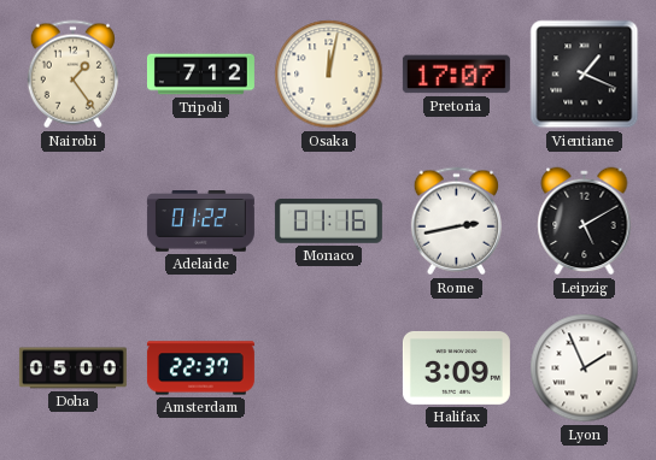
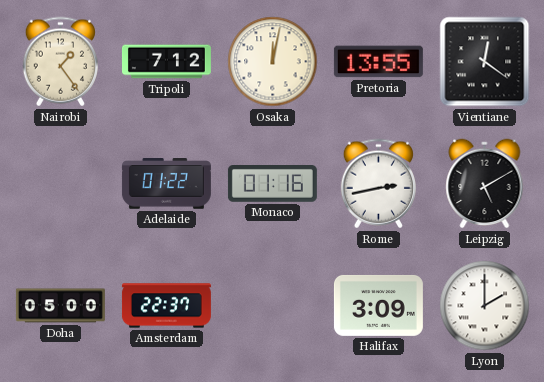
Pretoria: 17:07 -> 13:55
Vientiane: 1:19 -> 12:21
Lyon: 1:56 -> 2:00
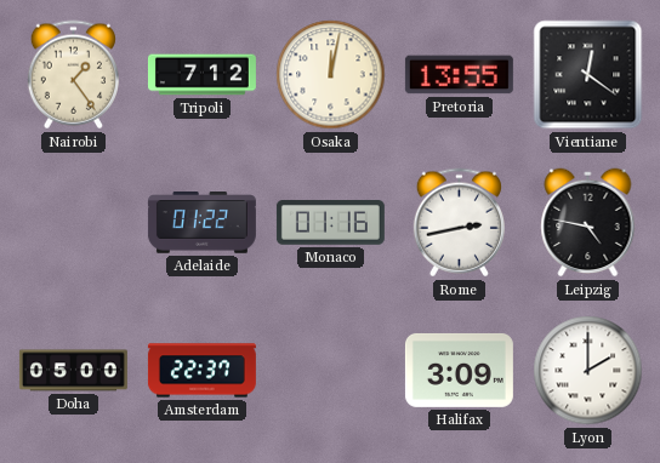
Leipzig: 5:10 -> 4:47
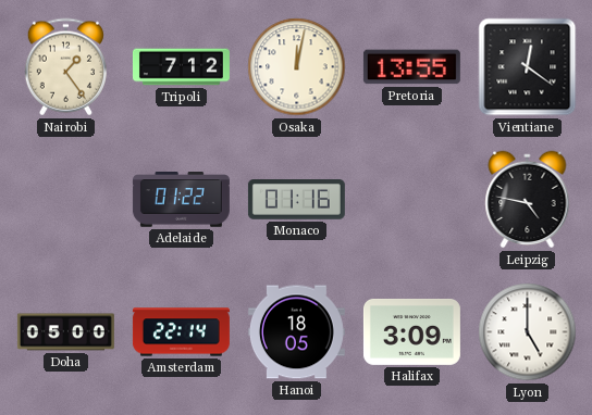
Rome: 2:43 -> none
Amsterdam: 22:37 -> 22:14
Hanoi: none -> 18:05
Lyon: 2:00 -> 5:00
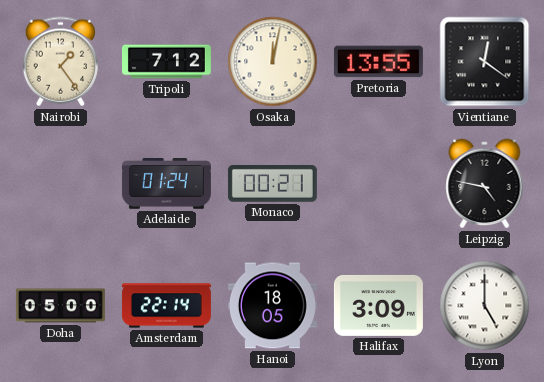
Adelaide: 01:22 -> 01:24
Monaco: 01:16 -> 00:21
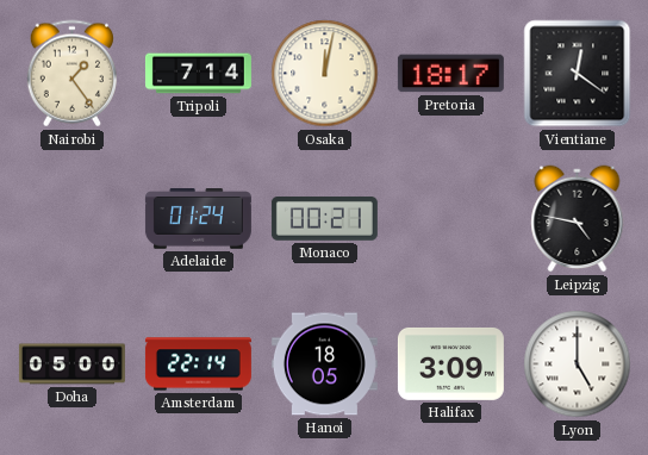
Tripoli: 7:12 -> 7:14
Pretoria: 13:55 -> 18:17
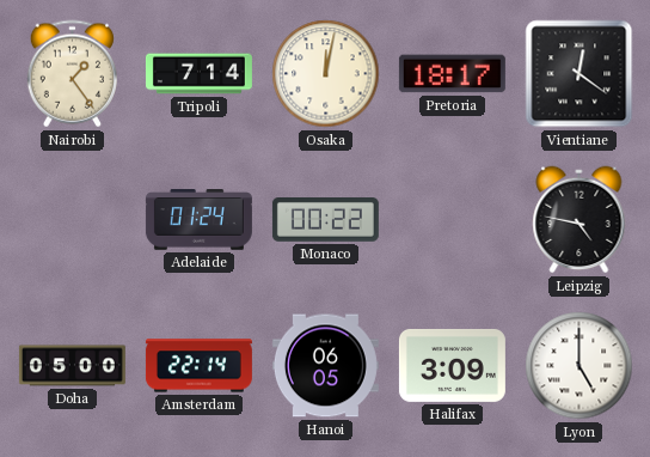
Monaco: 00:21 -> 00:22
Hanoi: 18:05 -> 06:05
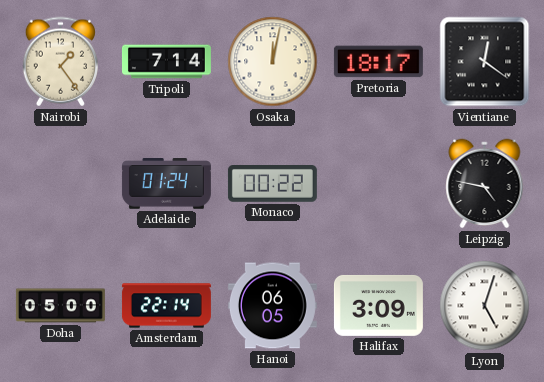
Lyon: 5:00 -> 5:03
